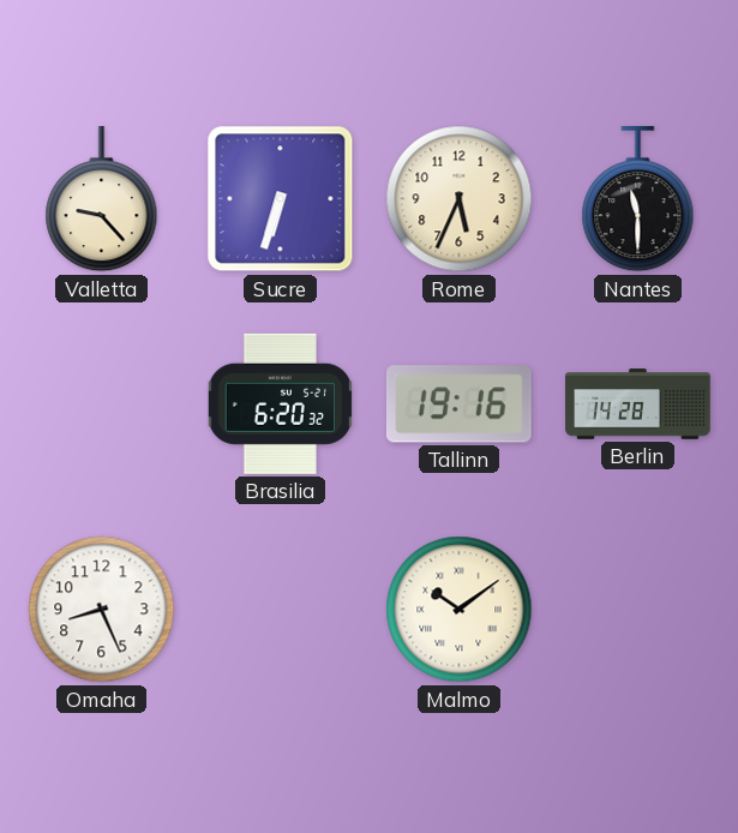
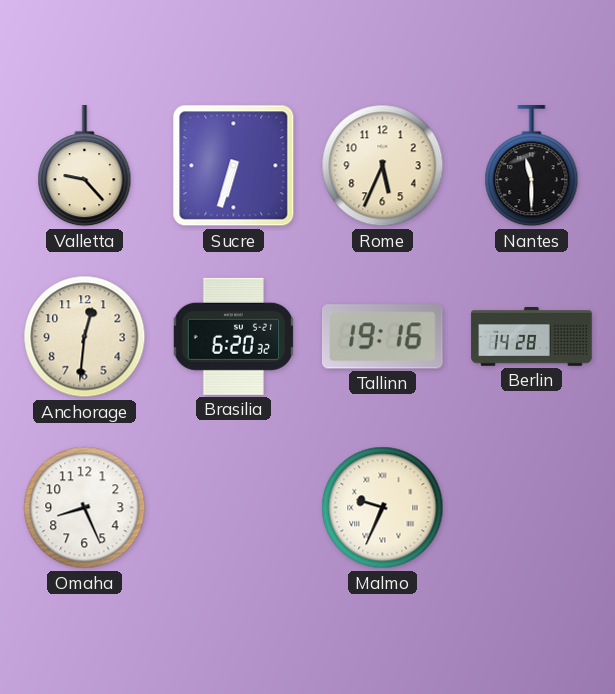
Anchorage: none -> 12:31
Malmo: 10:09 -> 9:34
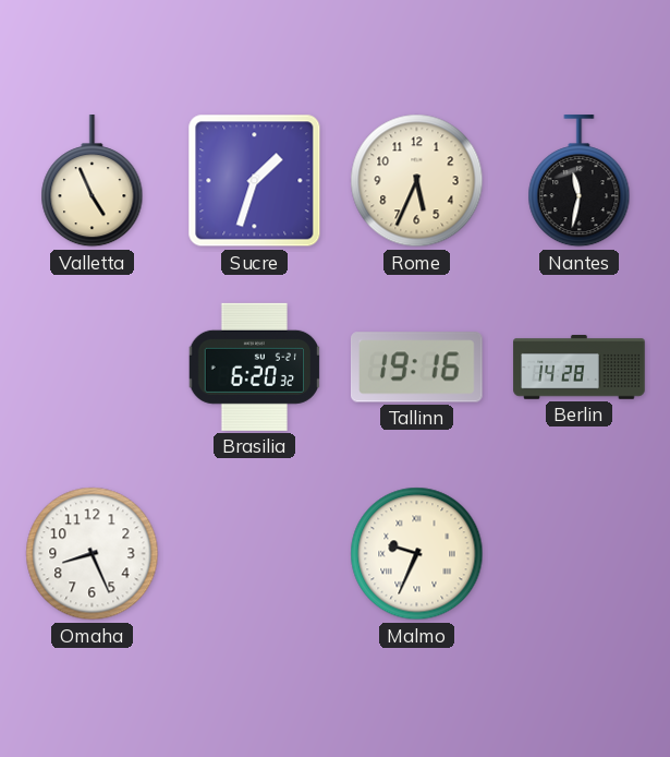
Valletta: 9:23 -> 4:56
Sucre: 6:33 -> 1:33
Nantes: 11:30 -> 11:32
Anchorage: 12:31 -> none
